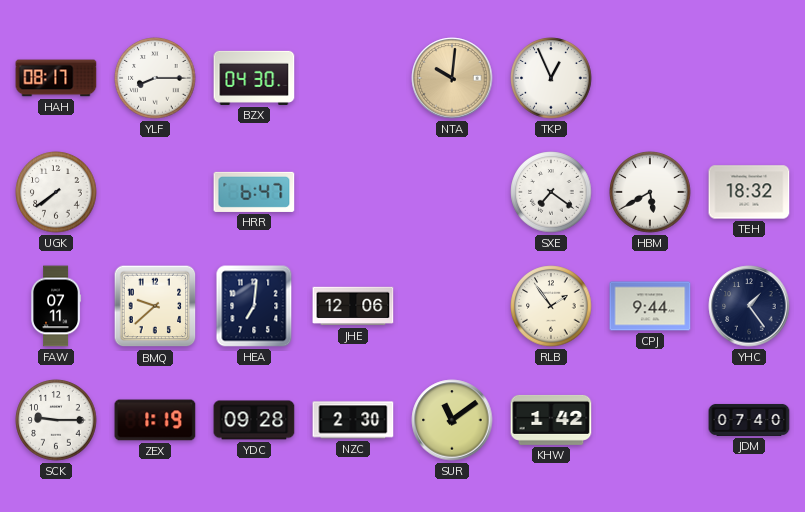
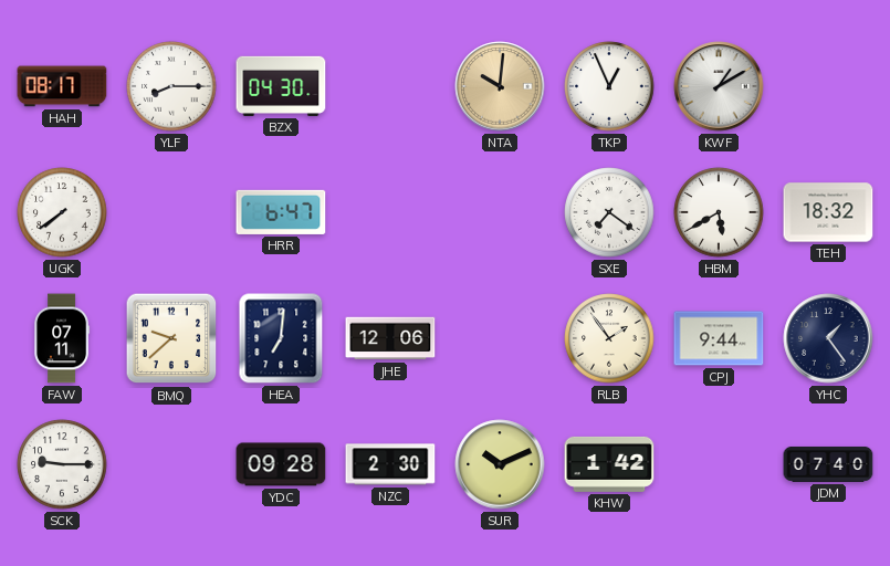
KWF: none -> 1:10
ZEX: 1:19 -> none
SUR: 11:09 -> 10:11
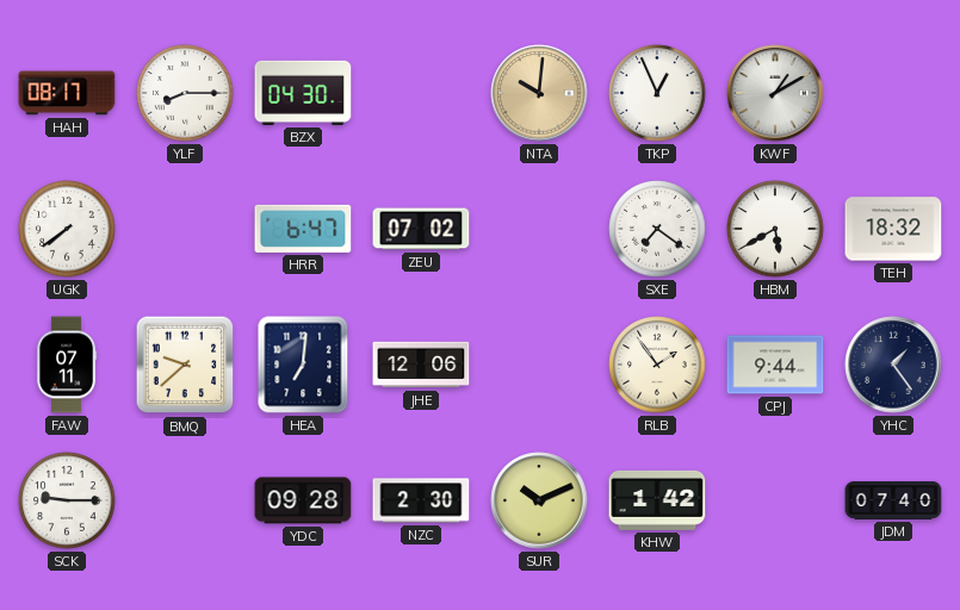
ZEU: none -> 07:02
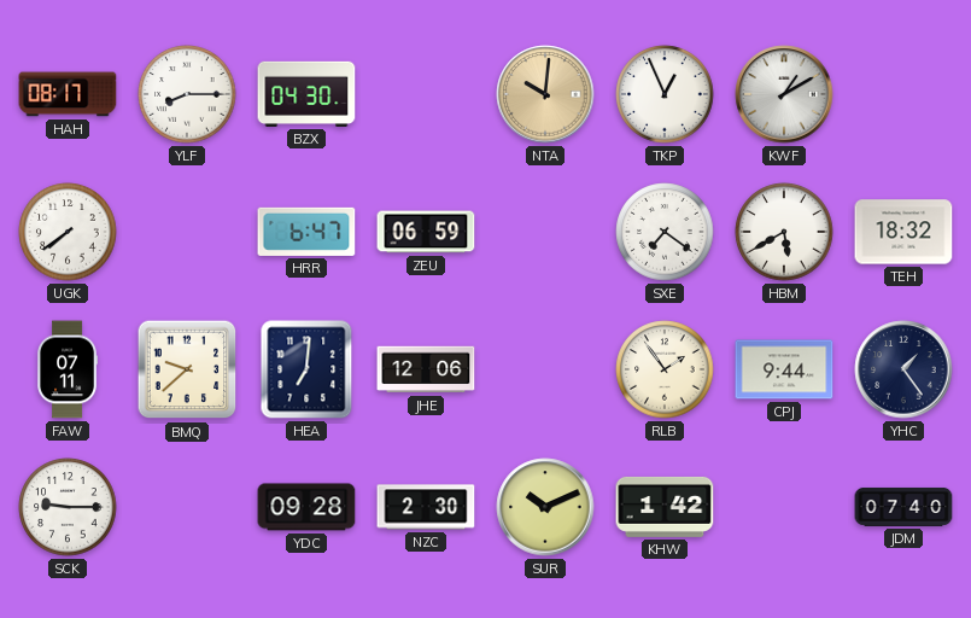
ZEU: 07:02 -> 06:59
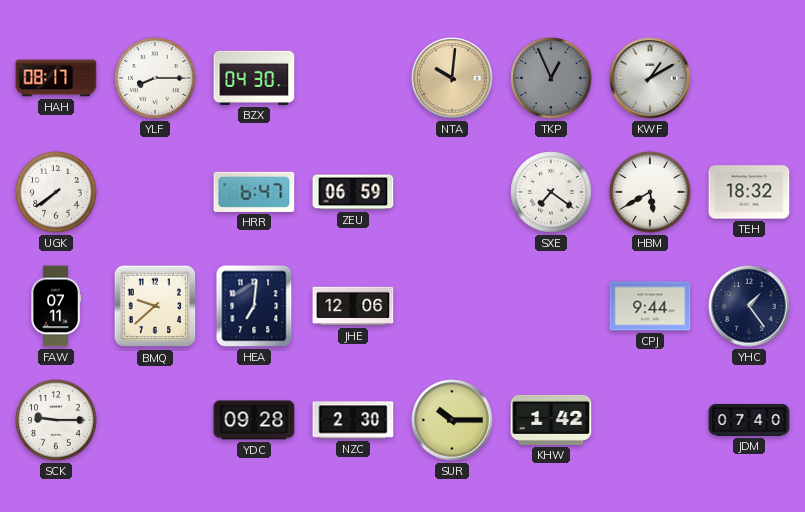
TKP dial: white -> grey
RLB: 1:54 -> none
SUR: 10:11 -> 10:15
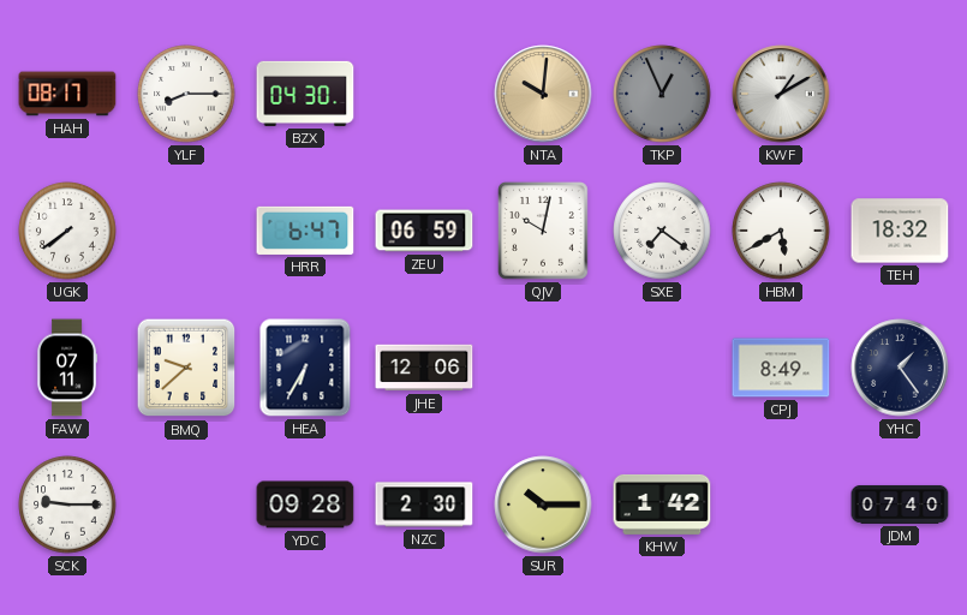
QJV: none -> 10:02
HEA: 7:01 -> 6:35
CPJ: 9:44 -> 8:49
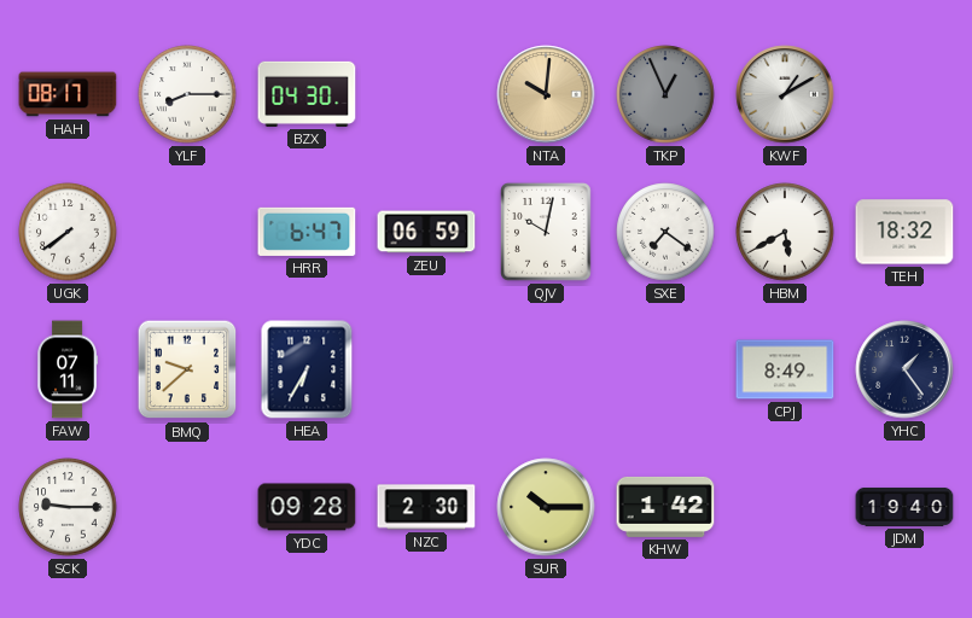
JHE: 12:06 -> none
JDM: 07:40 -> 19:40
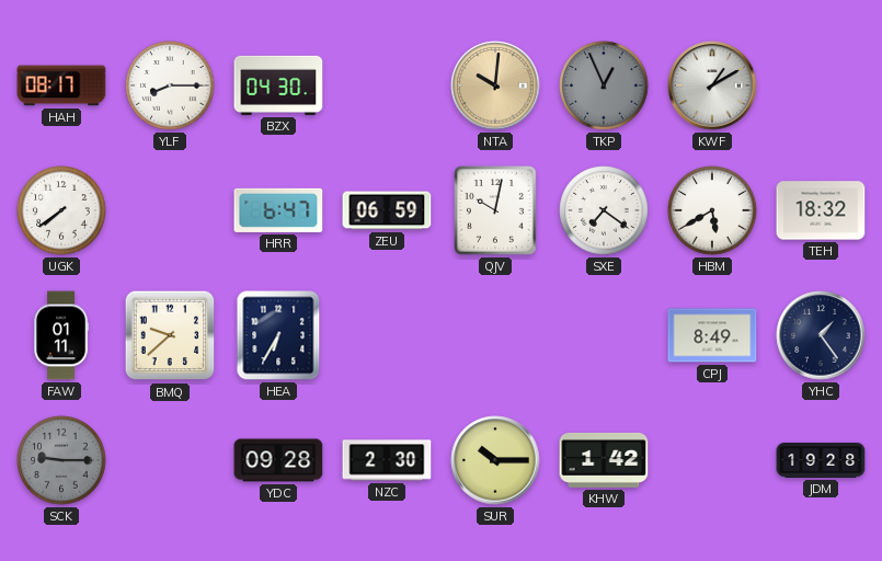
FAW: 07:11 -> 01:11
SCK dial: white -> grey
JDM: 19:40 -> 19:28
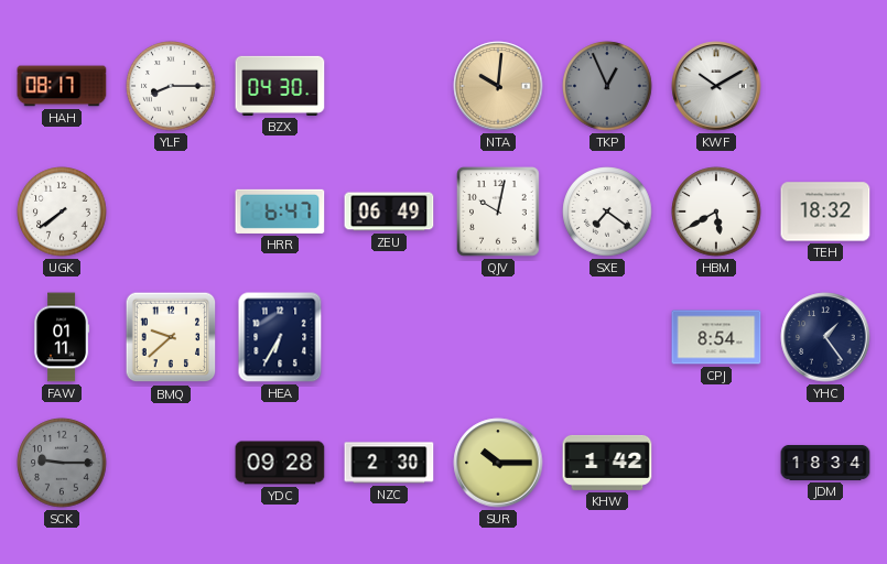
KWF: 1:10 -> 10:10
ZEU: 06:59 -> 06:49
CPJ: 8:49 -> 8:54
JDM: 19:28 -> 18:34
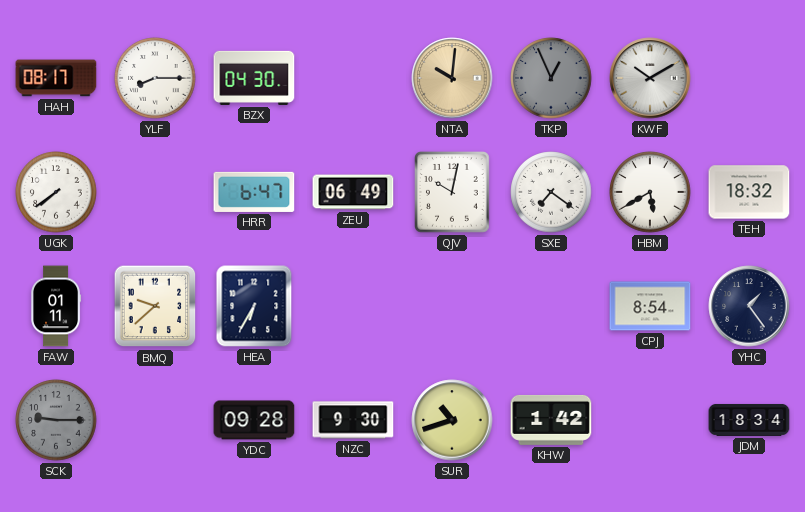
NZC: 2:30 -> 9:30
SUR: 10:15 -> 10:42
